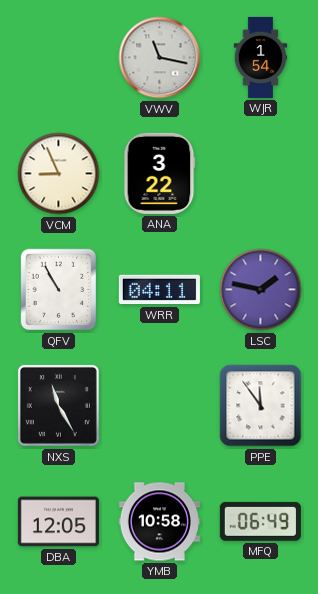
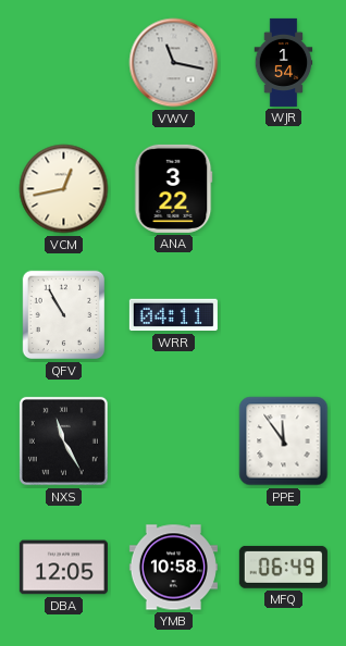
VCM: 8:56 -> 12:43
LSC: 1:47 -> none
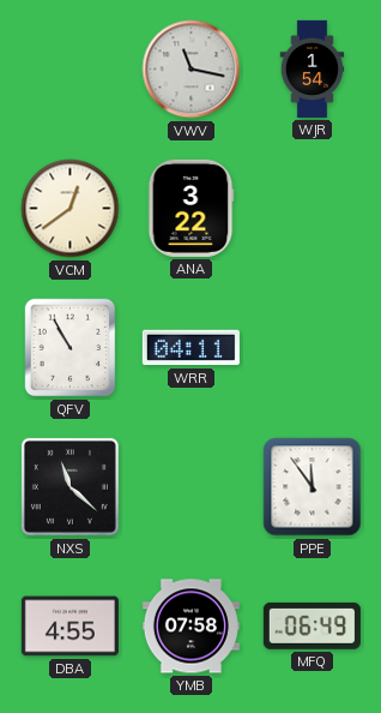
VCM: 12:43 -> 12:39
NXS: 11:25 -> 11:22
DBA: 12:05 -> 4:55
YMB: 10:58 -> 07:58
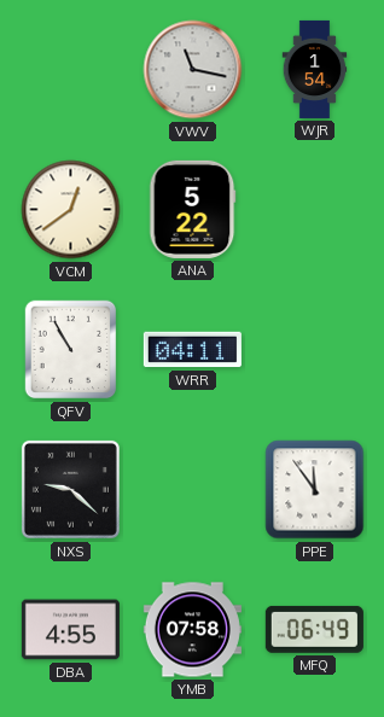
ANA: 3:22 -> 5:22
NXS: 11:22 -> 9:22
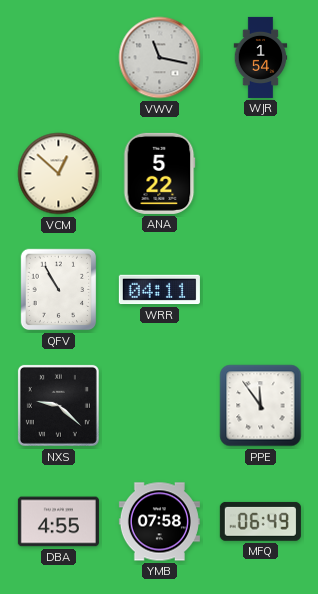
VCM: 12:39 -> 12:52
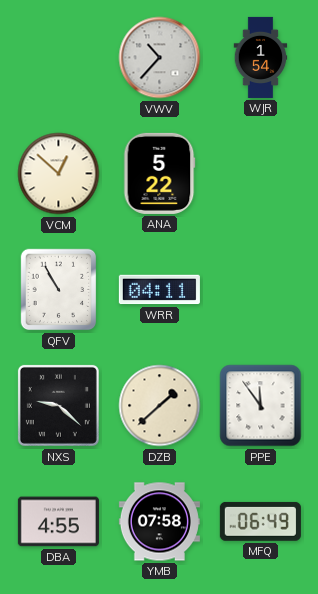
VWV: 11:17 -> 10:37
DZB: none -> 1:38
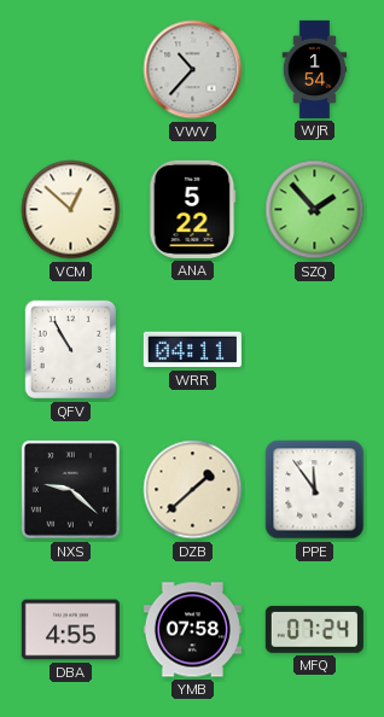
SZQ: none -> 1:53
MFQ: 06:49 -> 07:24
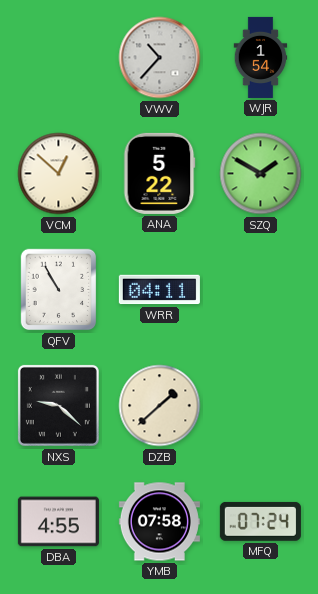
SZQ: 1:53 -> 1:50
PPE: 11:54 -> none
